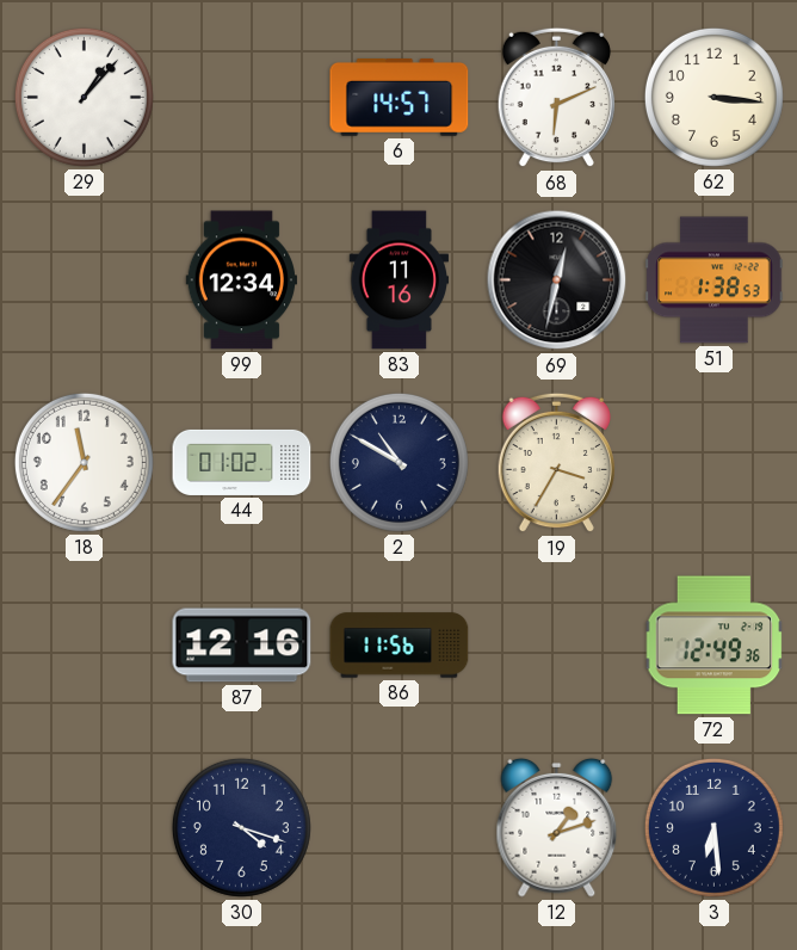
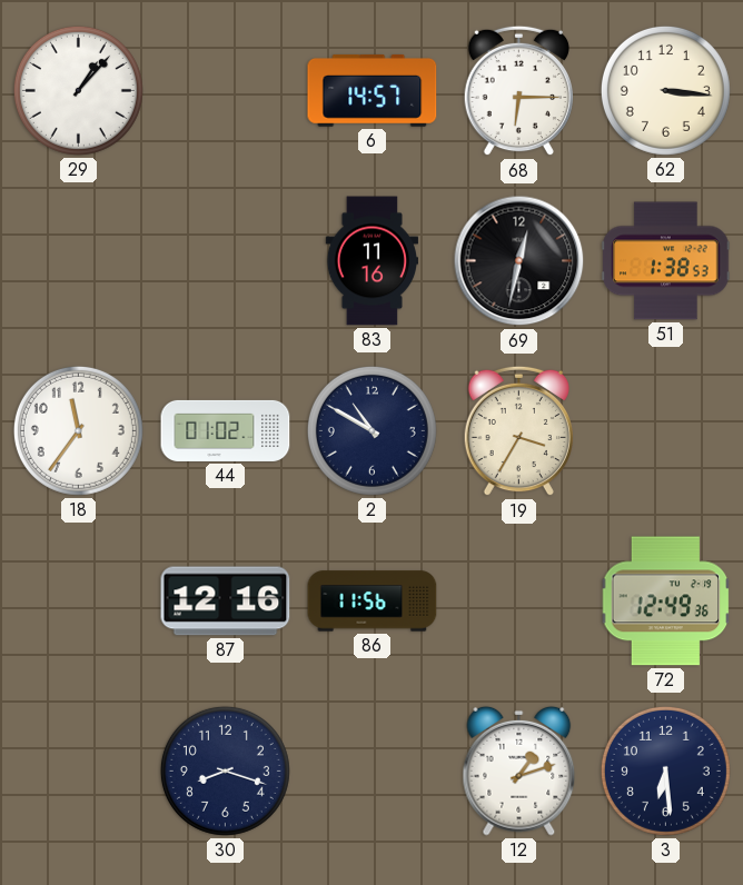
68: 6:11 -> 6:15
99: 12:34 -> none
30: 4:18 -> 8:18
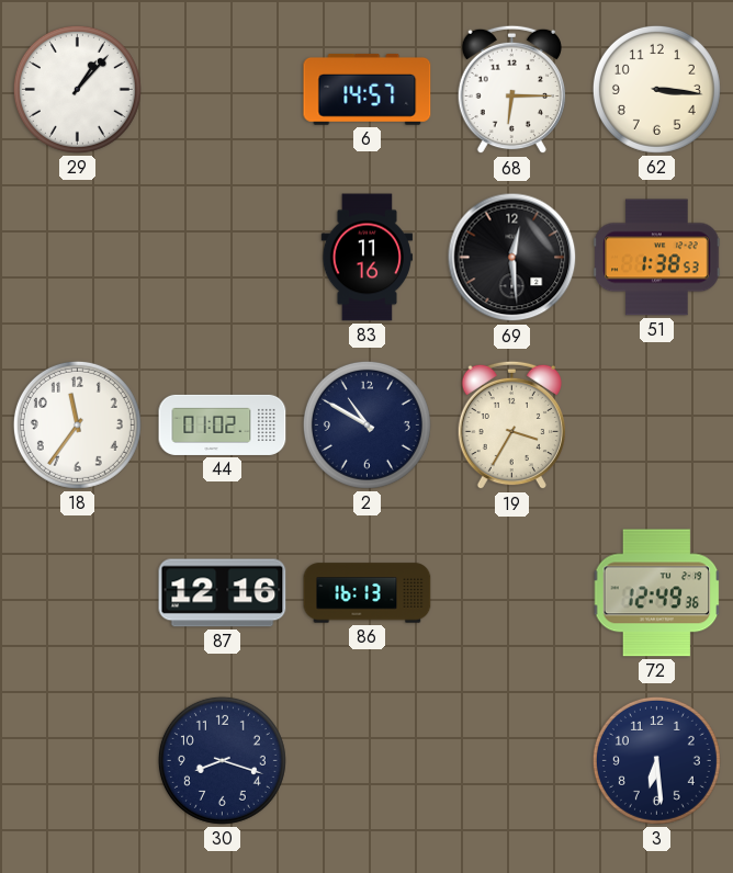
69: 12:32 -> 12:29
86: 11:56 -> 16:13
12: 1:12 -> none
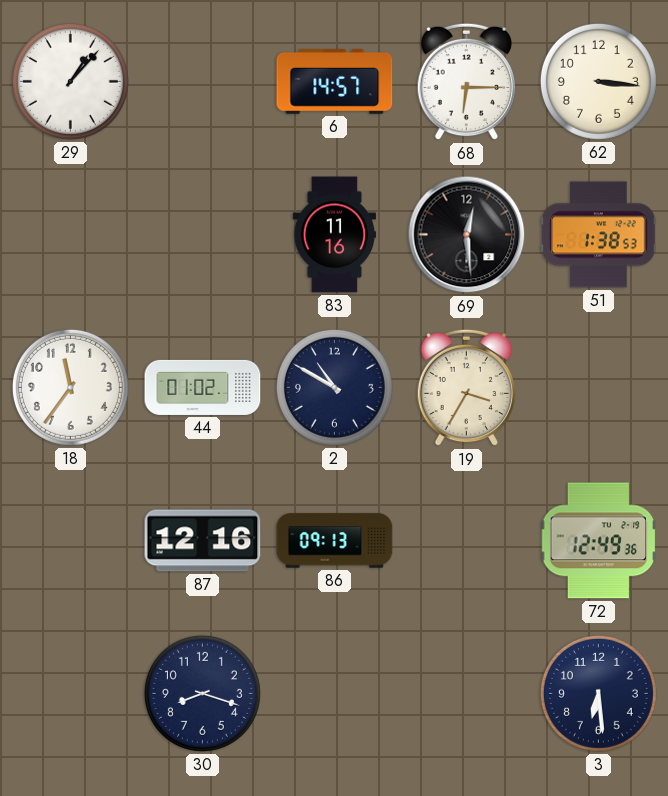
86: 16:13 -> 09:13
